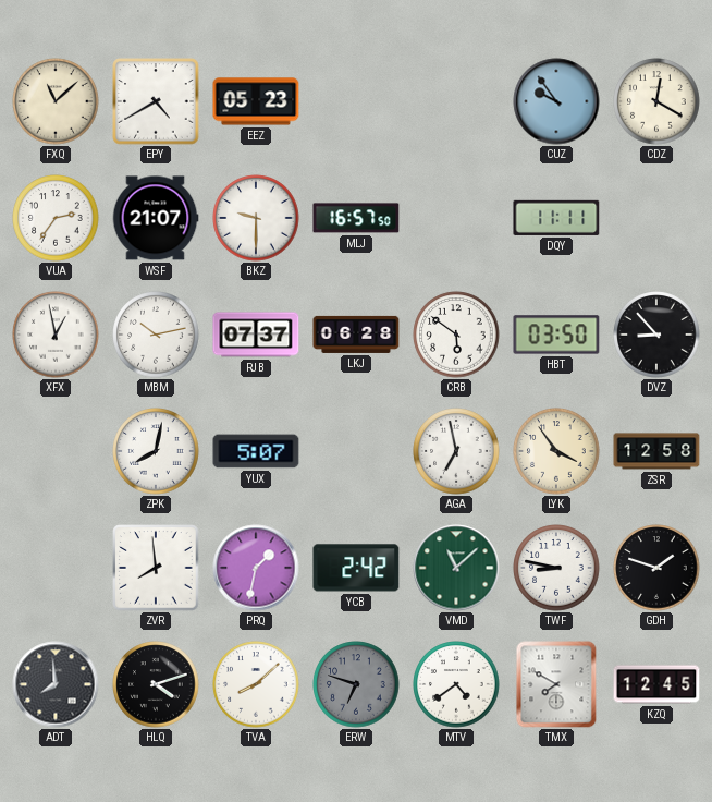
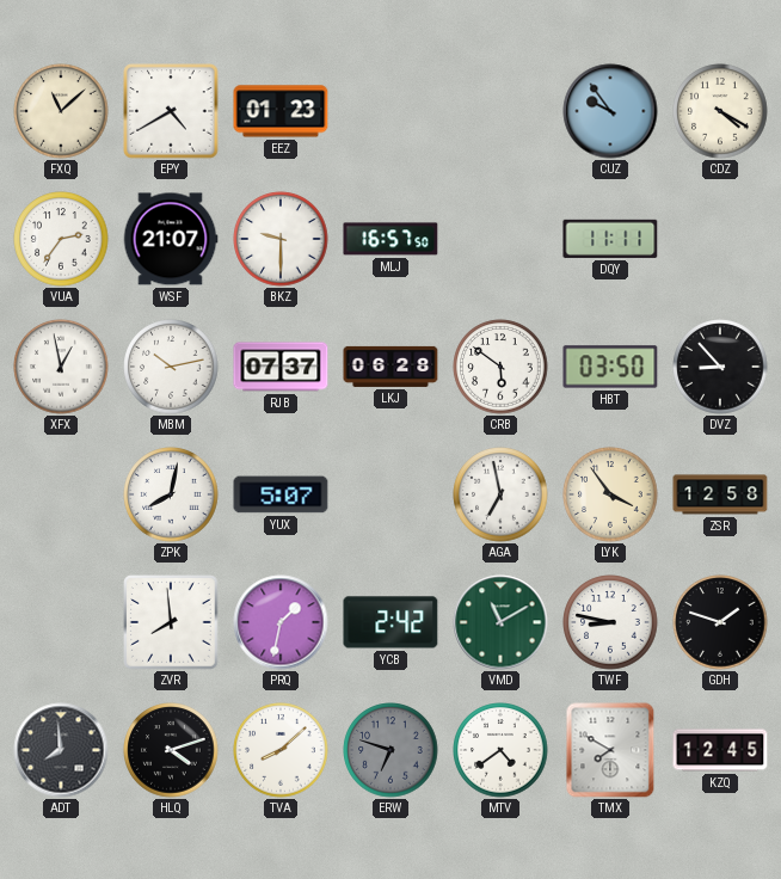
EEZ: 05:23 -> 01:23
CDZ: 12:20 -> 4:20
VMD: 11:08 -> 11:10
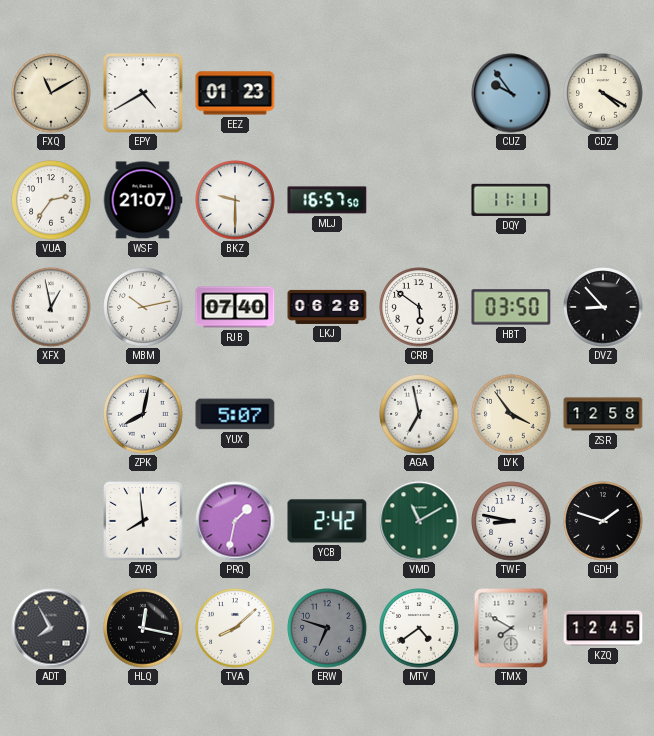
FXQ: 11:08 -> 11:10
RJB: 07:37 -> 07:40
ADT: 7:59 -> 7:55
HLQ: 4:12 -> 12:17
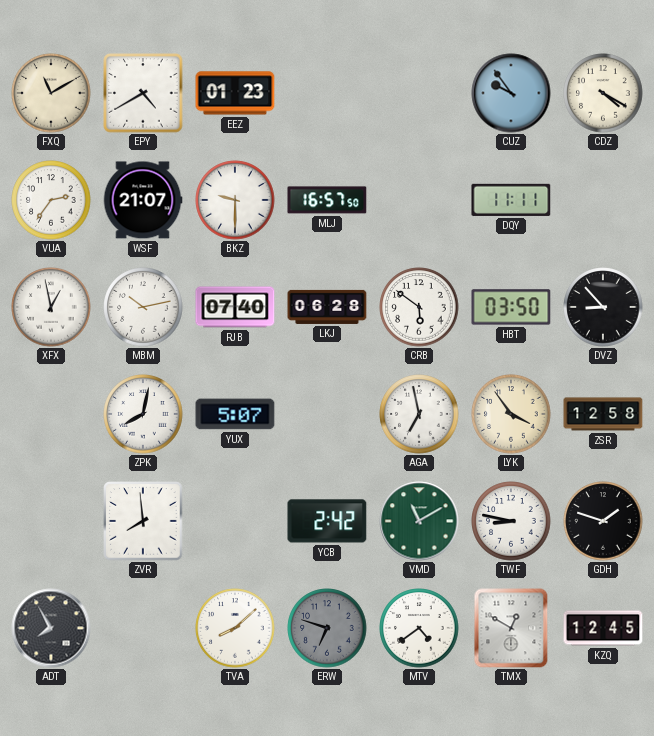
PRQ: 1:32 -> none
HLQ: 12:17 -> none
TMX: 7:50 -> 12:50
